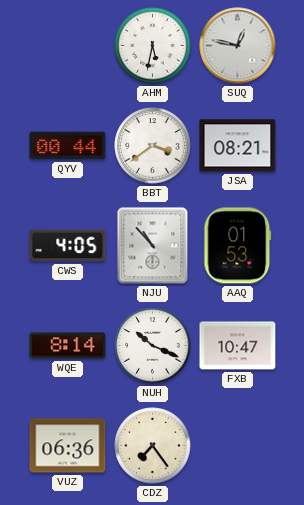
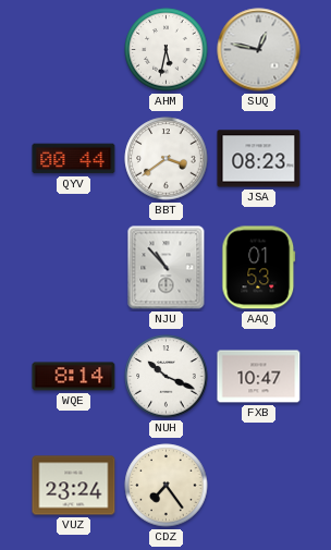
JSA: 08:21 -> 08:23
CWS: 4:05 -> none
VUZ: 06:36 -> 23:24
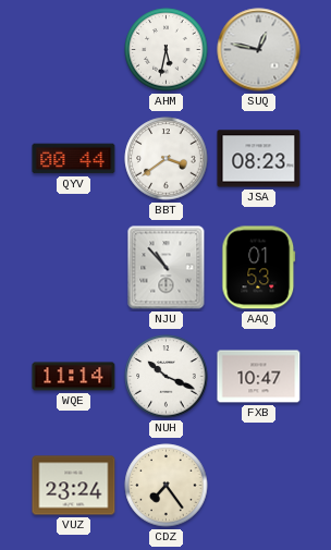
WQE: 8:14 -> 11:14
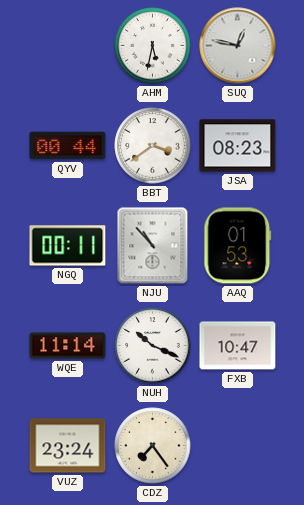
NGQ: none -> 00:11
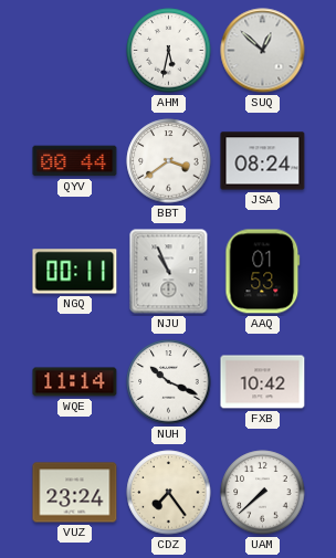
SUQ: 12:47 -> 12:52
JSA: 08:23 -> 08:24
NJU: 10:53 -> 10:56
FXB: 10:47 -> 10:42
UAM: none -> 7:38
